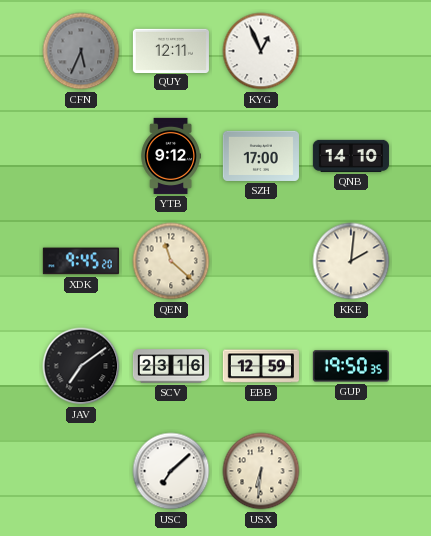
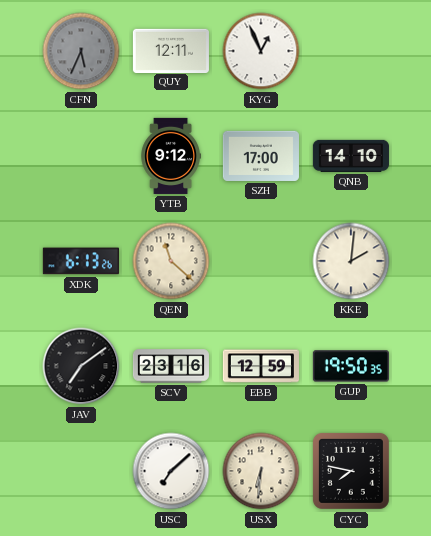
XDK: 9:45 -> 6:13
CYC: none -> 7:47
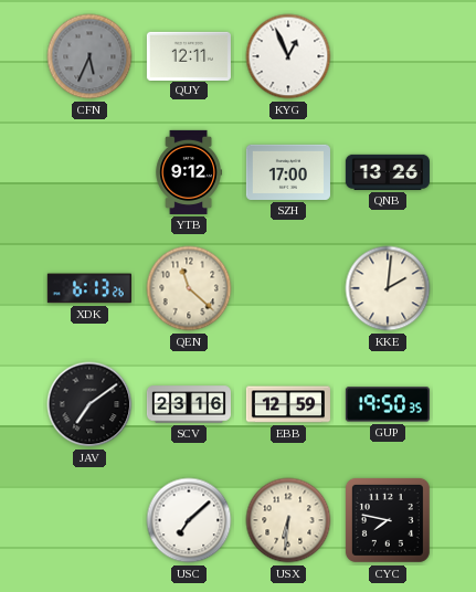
QNB: 14:10 -> 13:26
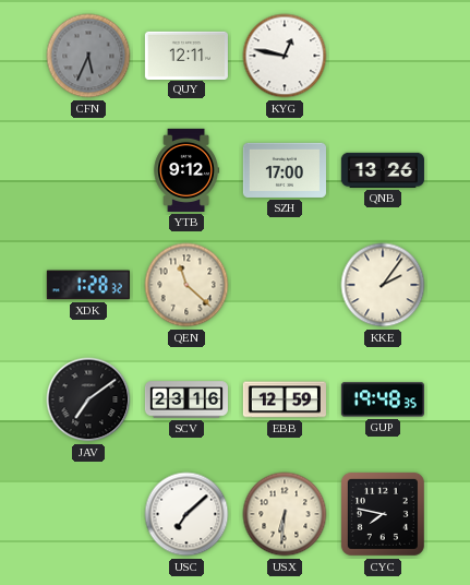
KYG: 12:56 -> 12:47
XDK: 6:13 -> 1:28
KKE: 2:01 -> 2:06
GUP: 19:50 -> 19:48
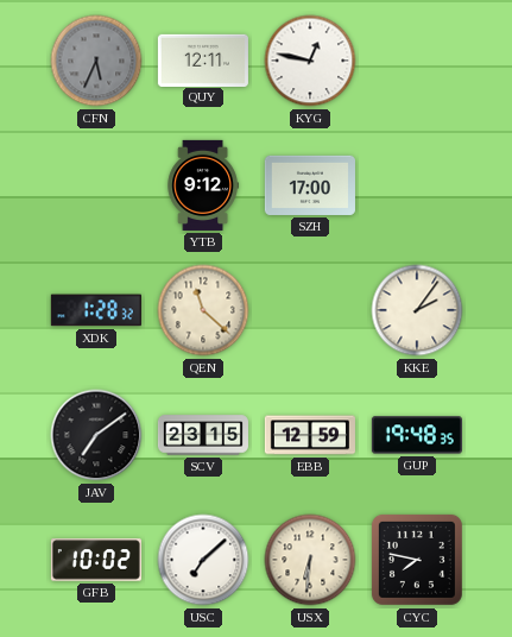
QNB: 13:26 -> none
SCV: 23:16 -> 23:15
GFB: none -> 10:02
